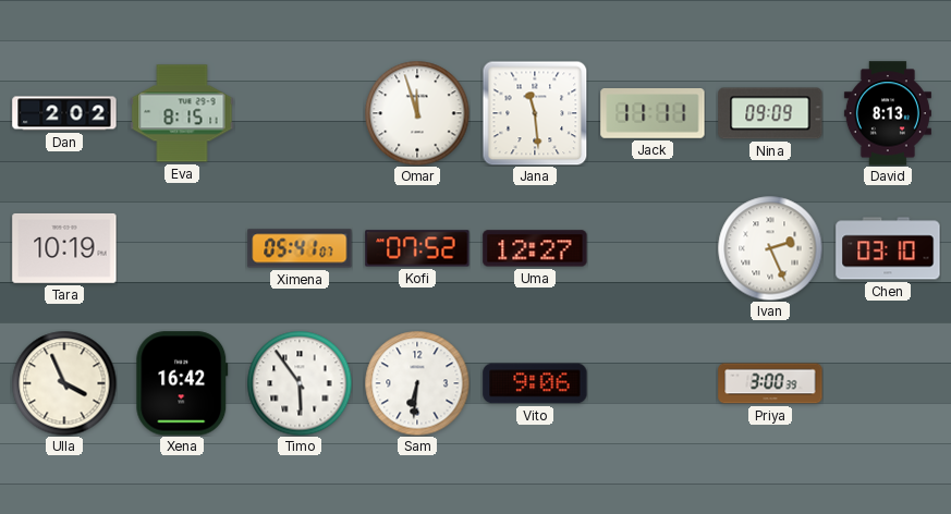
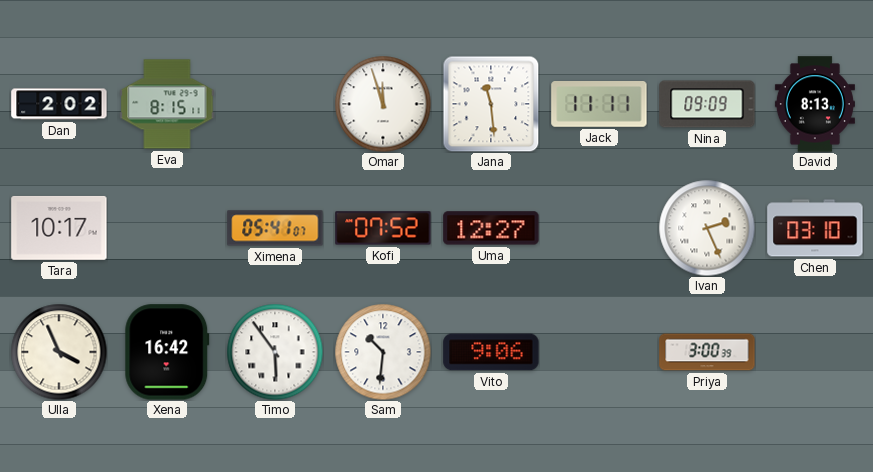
Tara: 10:19 -> 10:17
Sam: 6:31 -> 10:31
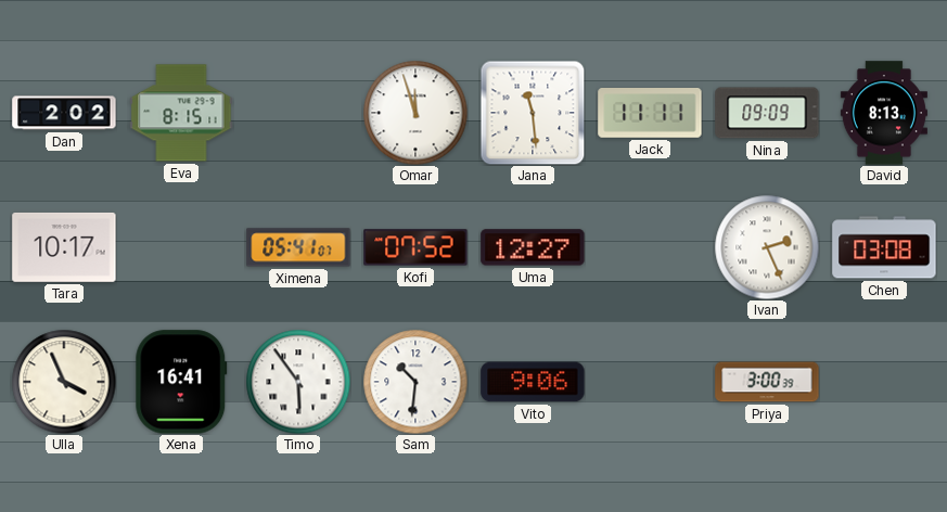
Chen: 03:10 -> 03:08
Xena: 16:42 -> 16:41
